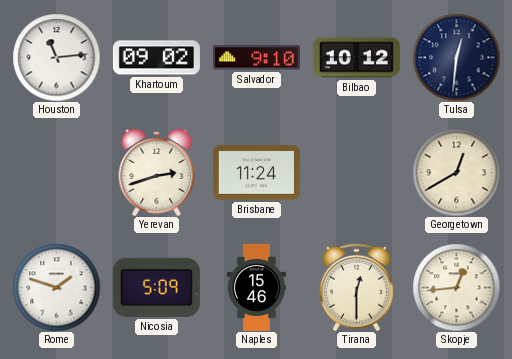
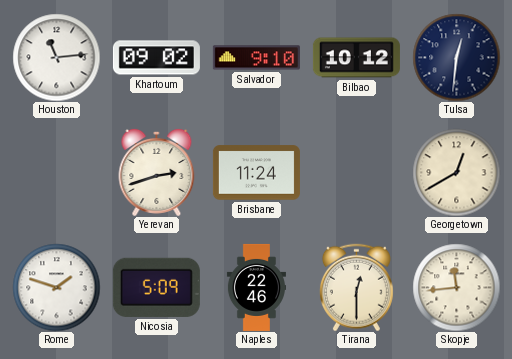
Naples: 15:46 -> 22:46
Skopje: 12:44 -> 11:44
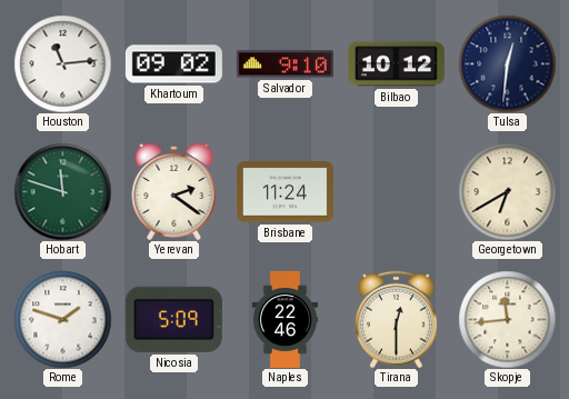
Hobart: none -> 11:48
Yerevan: 2:42 -> 2:21
Georgetown: 12:40 -> 6:40
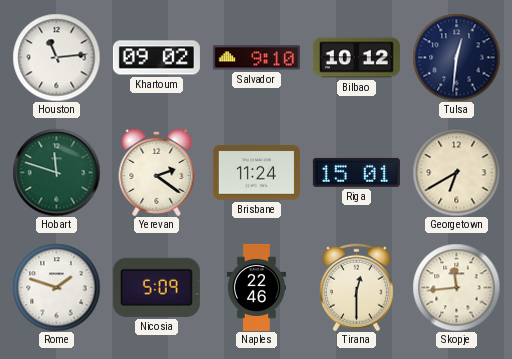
Riga: none -> 15:01
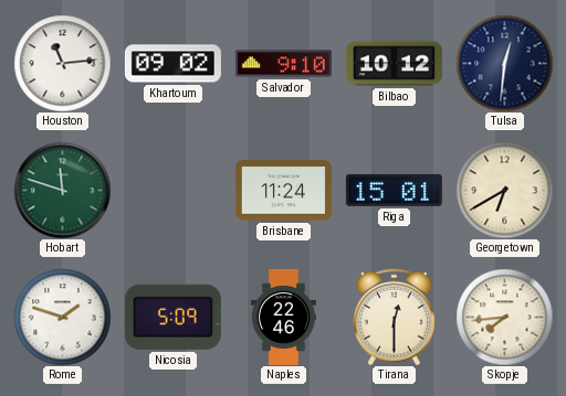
Yerevan: 2:21 -> none
Skopje: 11:44 -> 7:44
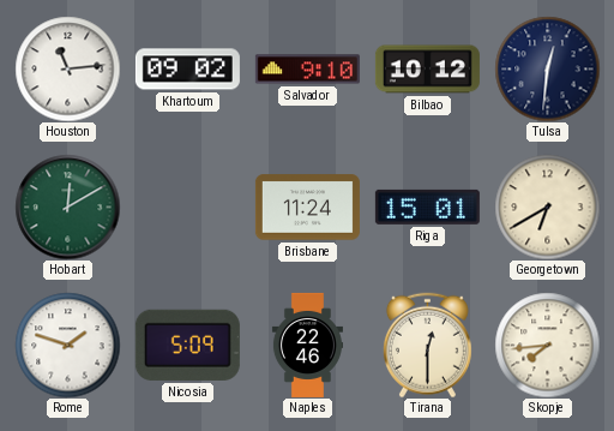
Hobart: 11:48 -> 12:10
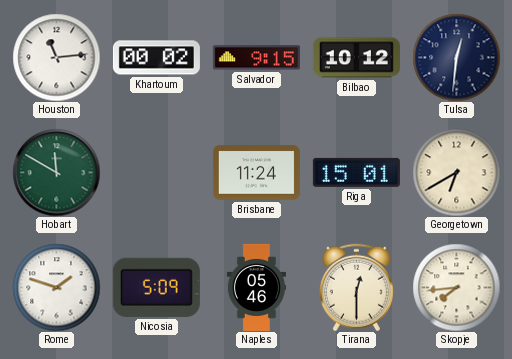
Khartoum: 09:02 -> 00:02
Salvador: 9:10 -> 9:15
Hobart: 12:10 -> 11:50
Naples: 22:46 -> 05:46
